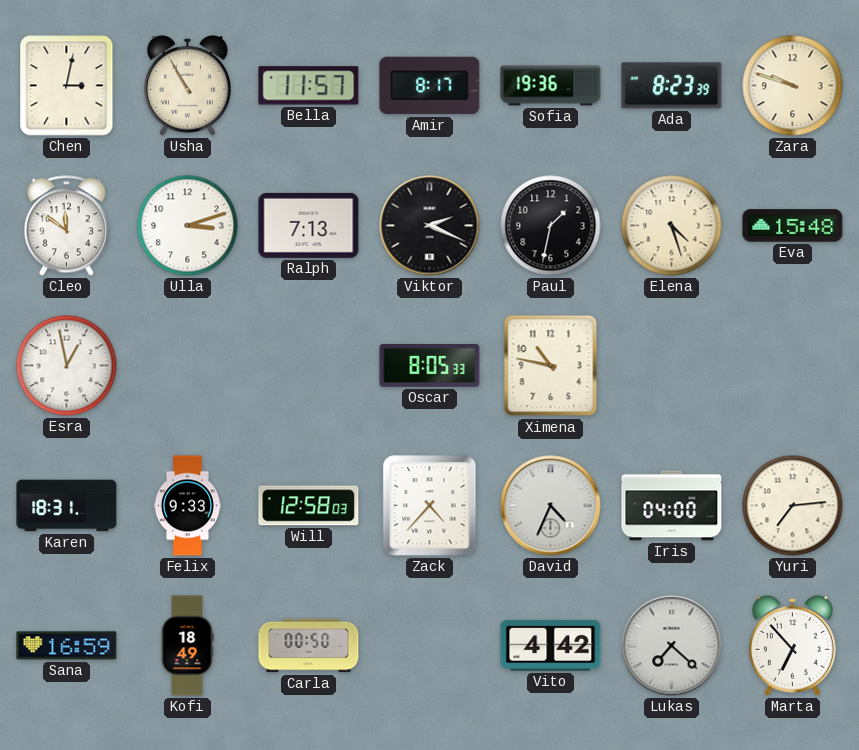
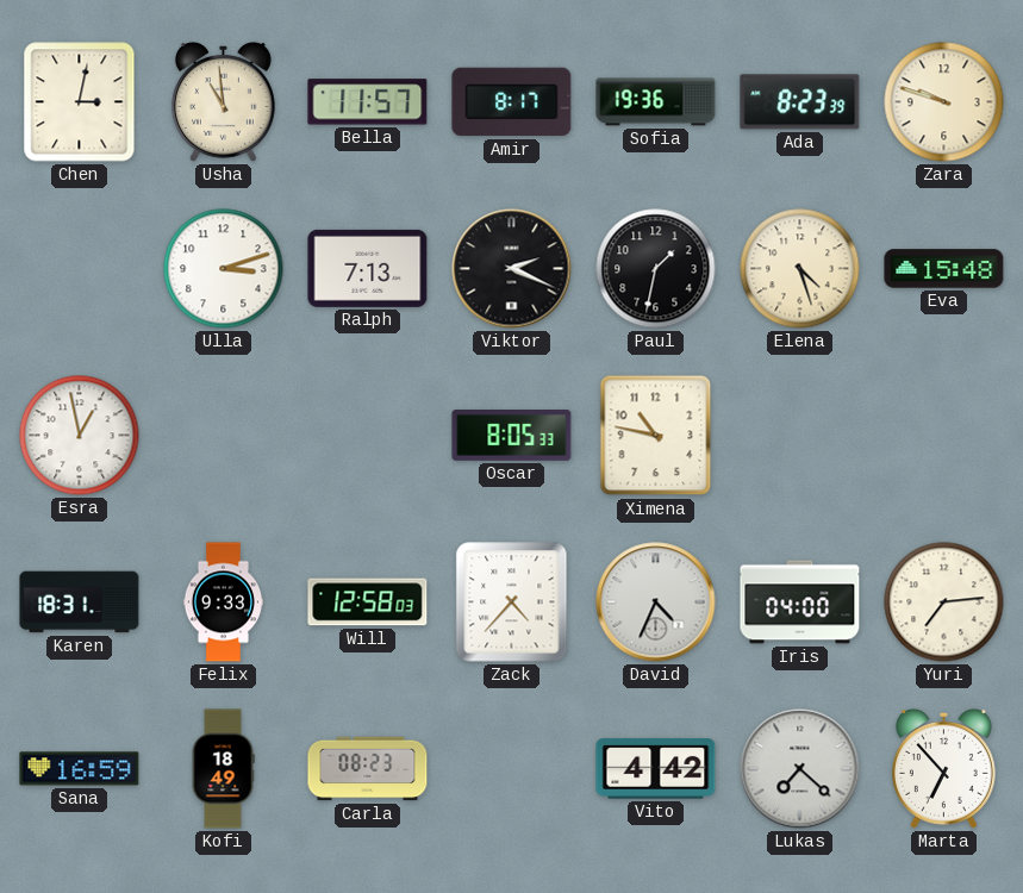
Usha: 10:55 -> 10:59
Cleo: 11:51 -> none
Carla: 00:50 -> 08:23
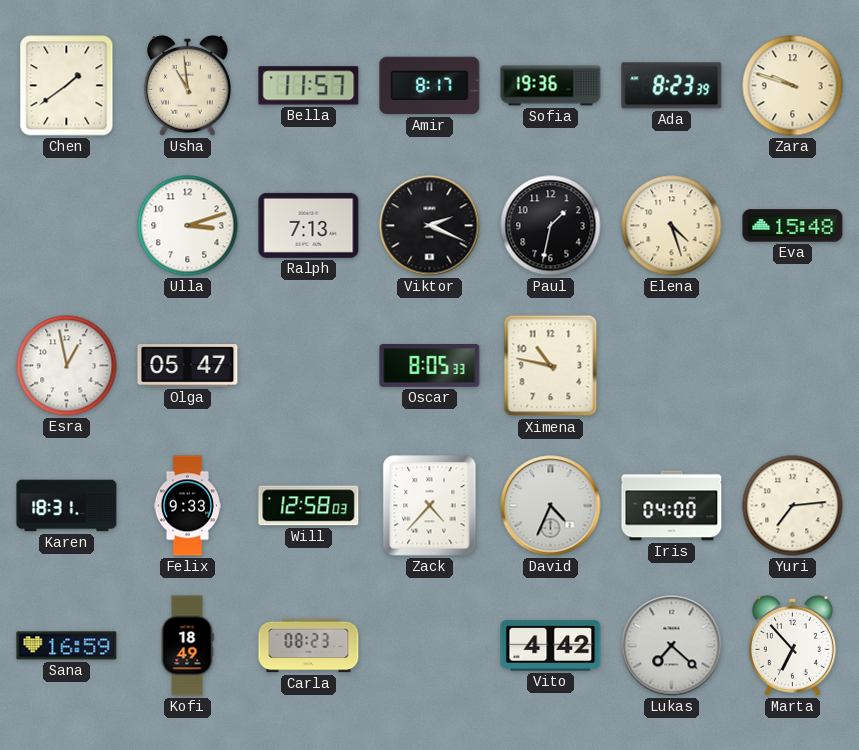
Chen: 3:02 -> 1:39
Olga: none -> 05:47
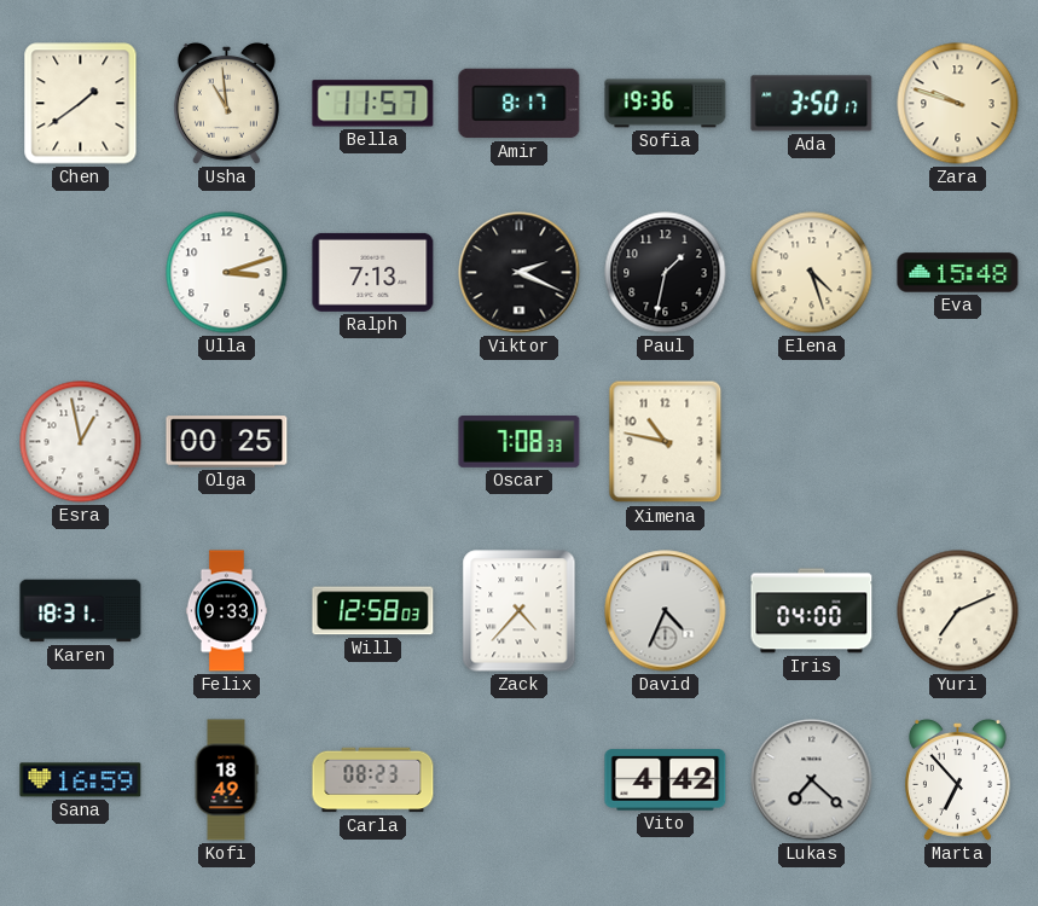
Ada: 8:23 -> 3:50
Olga: 05:47 -> 00:25
Oscar: 8:05 -> 7:08
Yuri: 7:14 -> 7:11
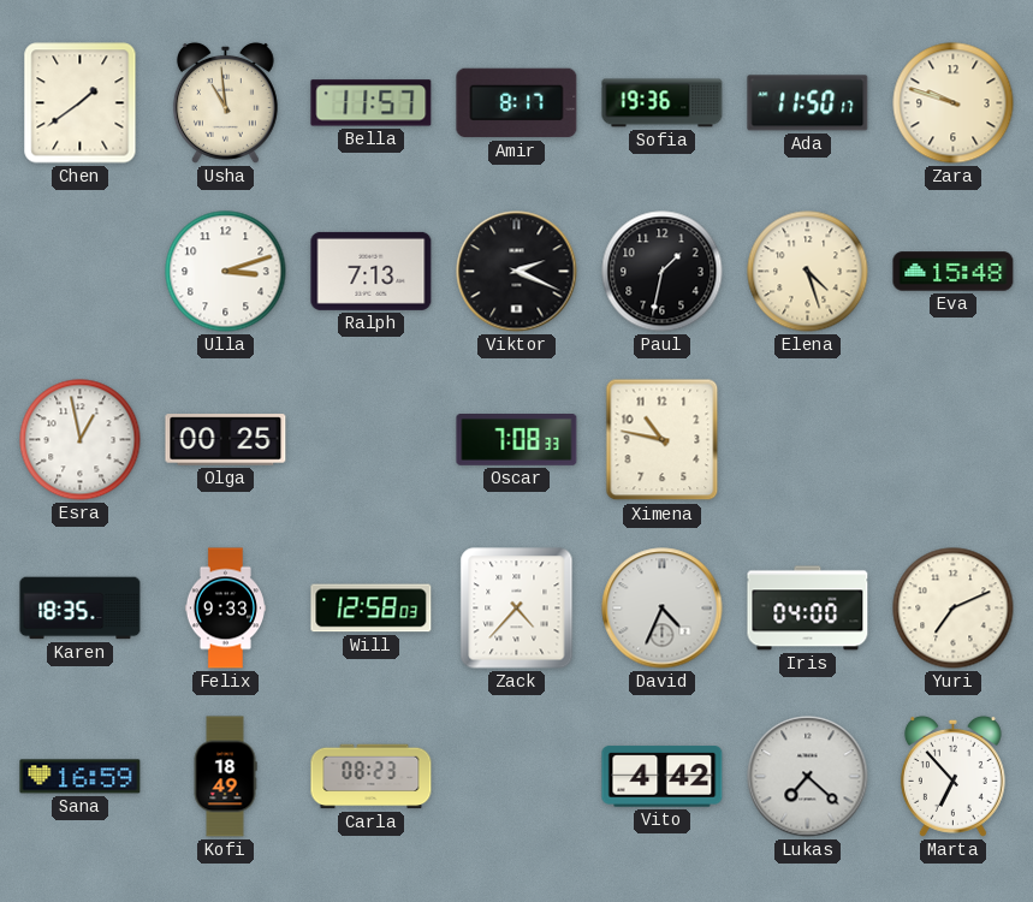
Ada: 3:50 -> 11:50
Karen: 18:31 -> 18:35
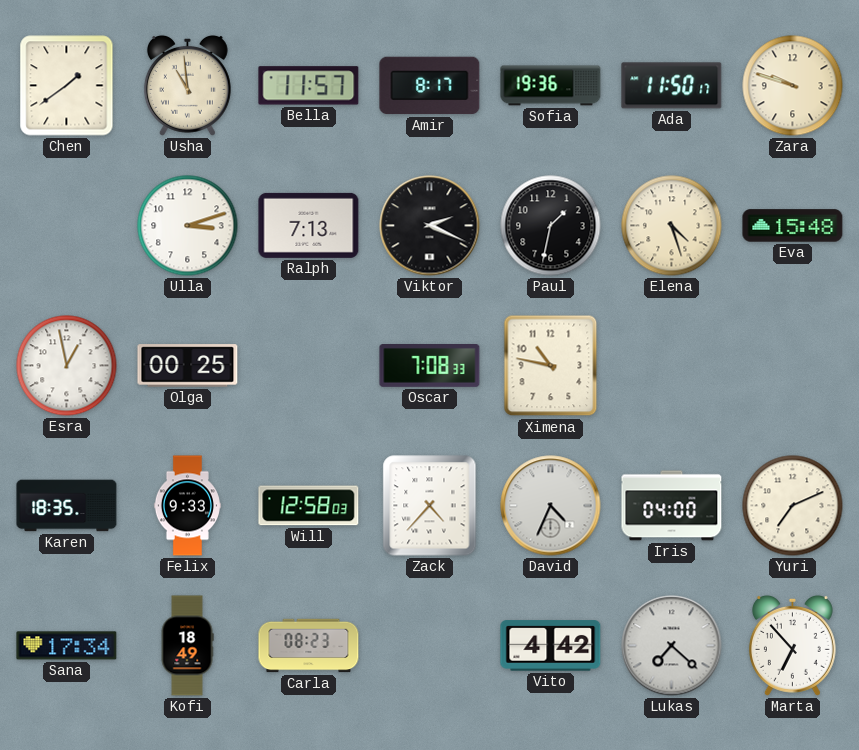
Sana: 16:59 -> 17:34
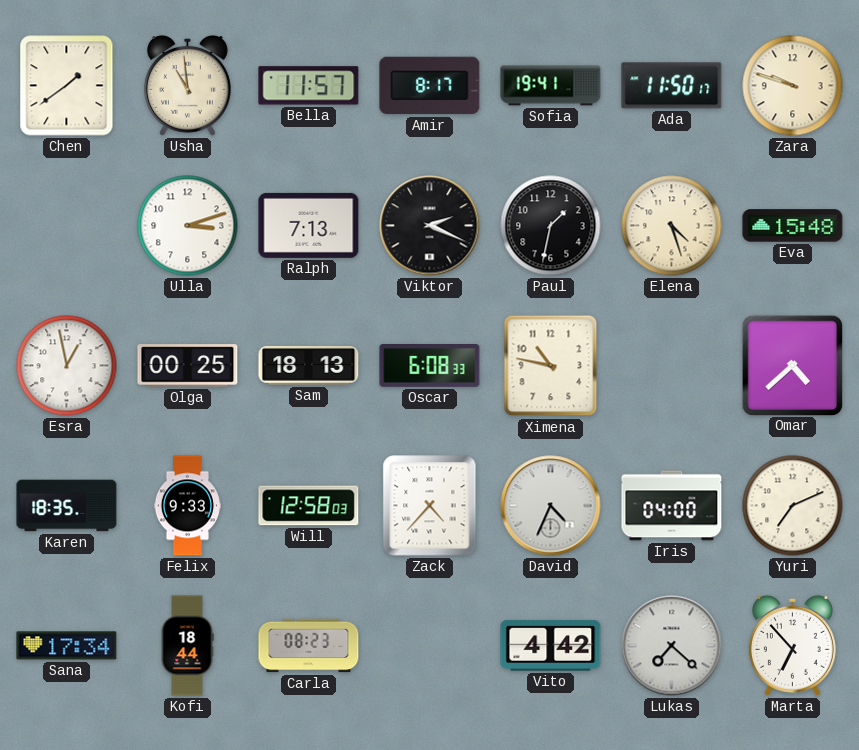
Sofia: 19:36 -> 19:41
Sam: none -> 18:13
Oscar: 7:08 -> 6:08
Omar: none -> 4:38
Kofi: 18:49 -> 18:44
